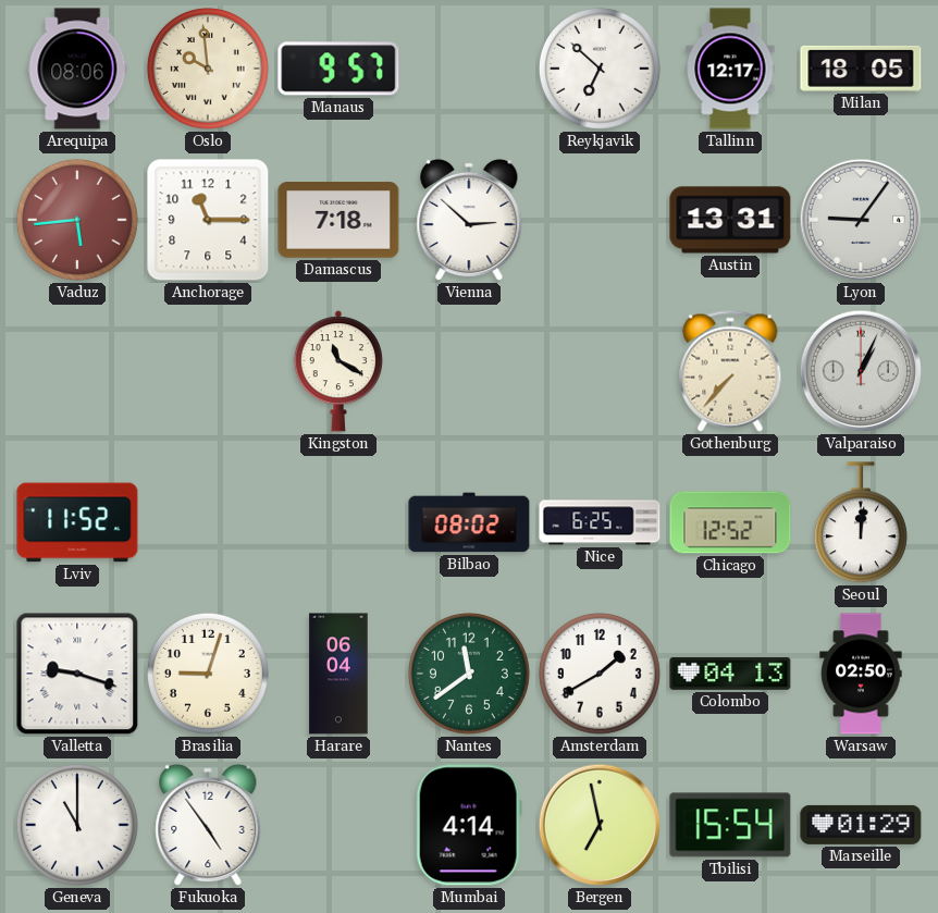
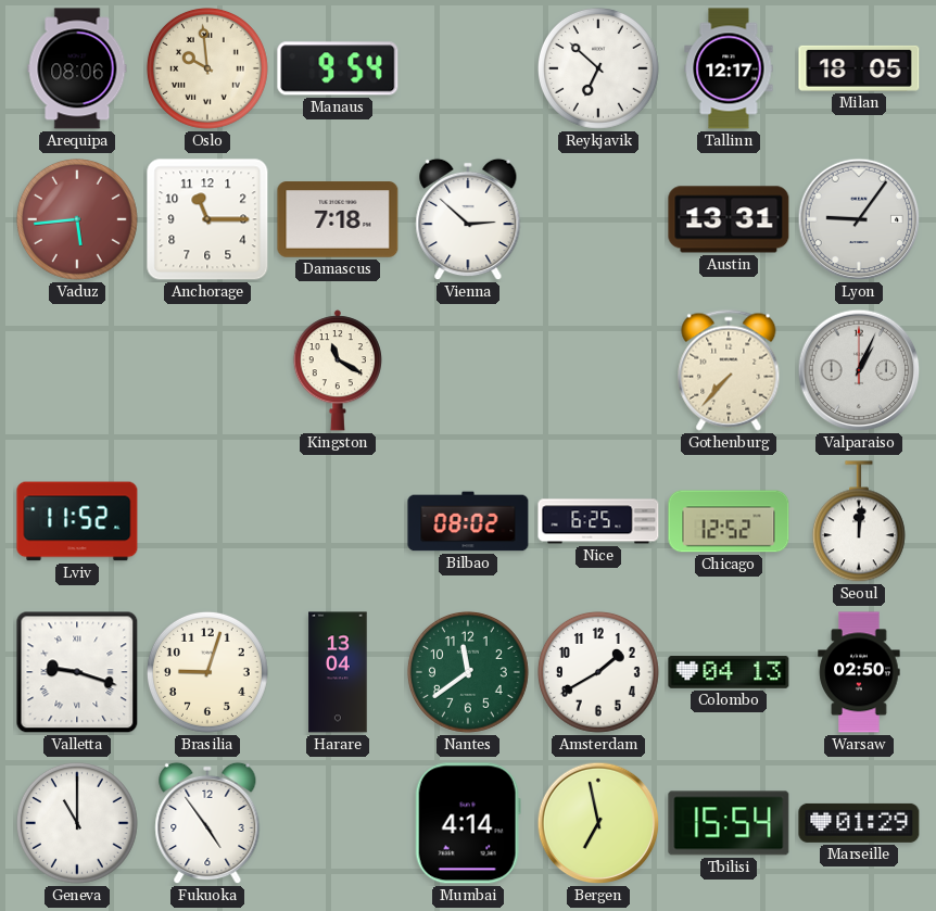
Manaus: 9:57 -> 9:54
Harare: 06:04 -> 13:04
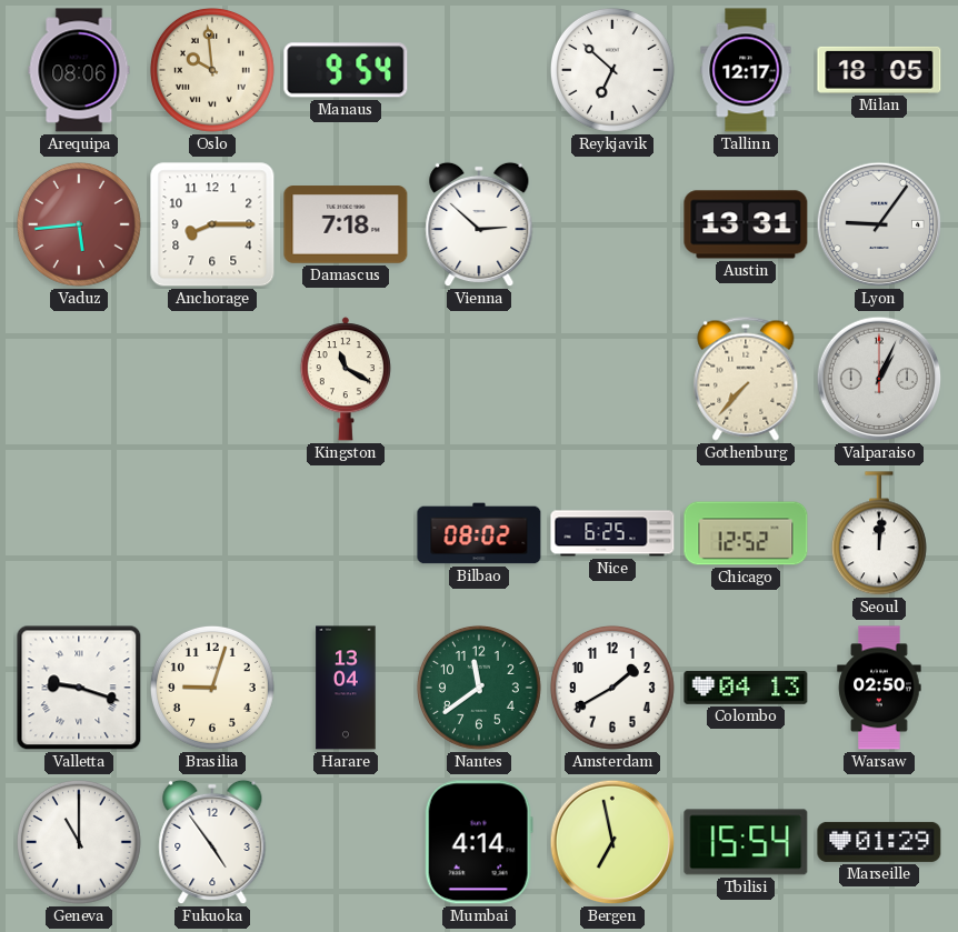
Anchorage: 11:15 -> 8:15
Lviv: 11:52 -> none
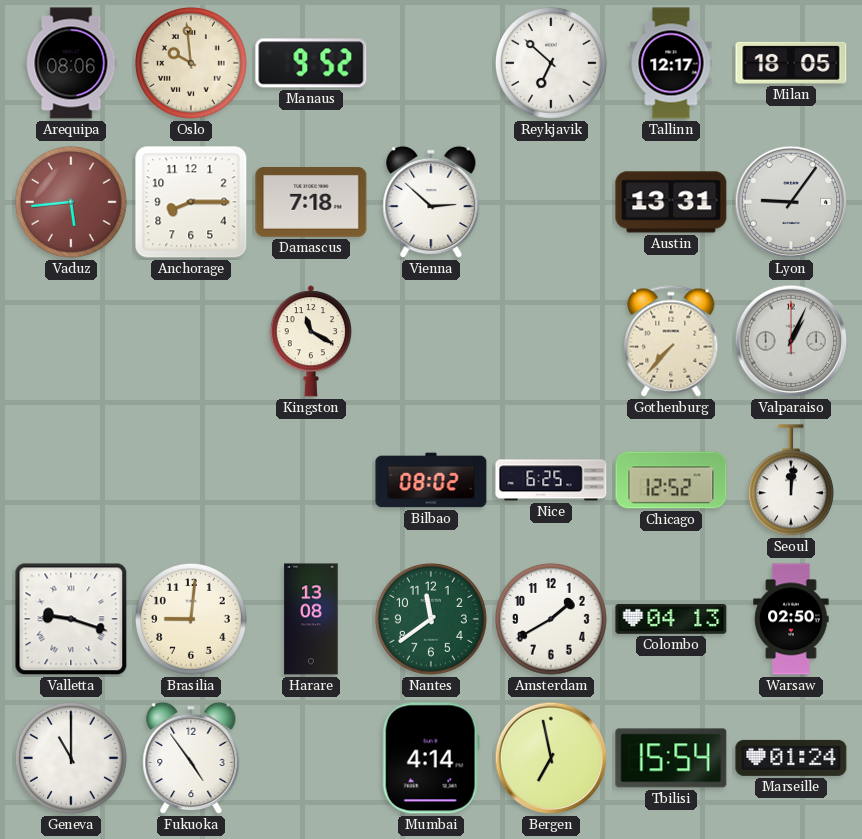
Manaus: 9:54 -> 9:52
Brasilia: 9:03 -> 9:01
Harare: 13:04 -> 13:08
Marseille: 01:29 -> 01:24
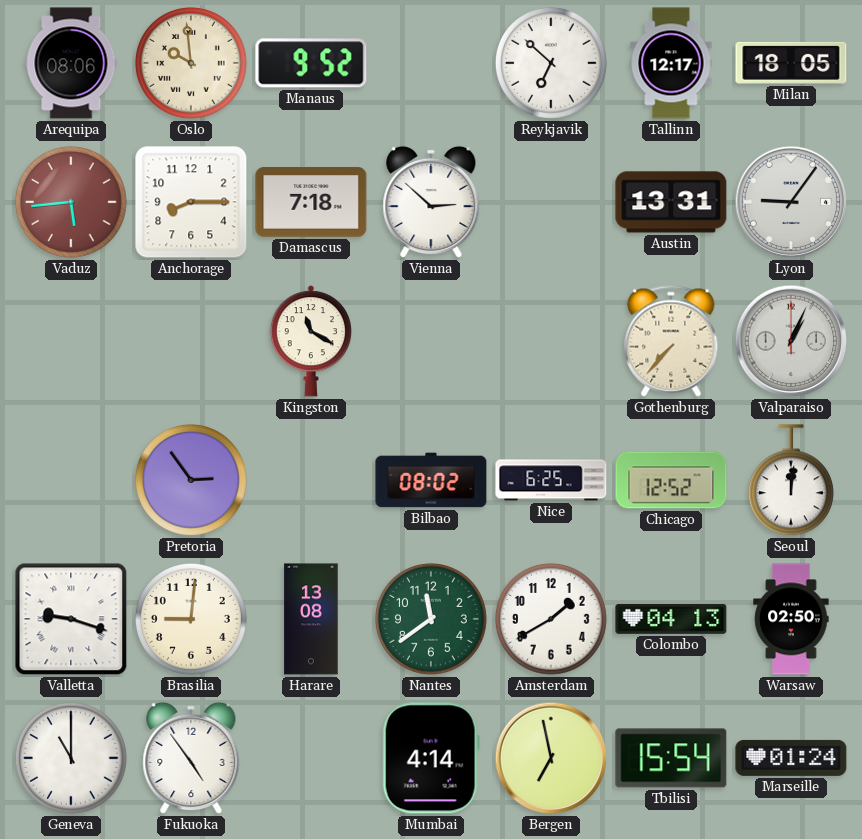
Pretoria: none -> 2:54
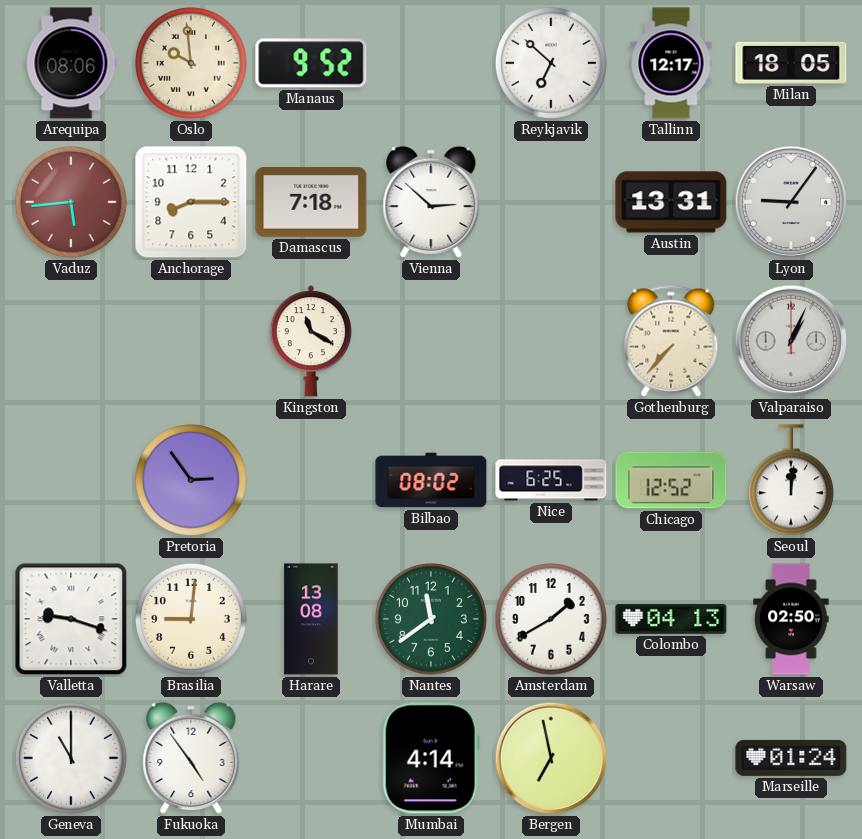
Tbilisi: 15:54 -> none
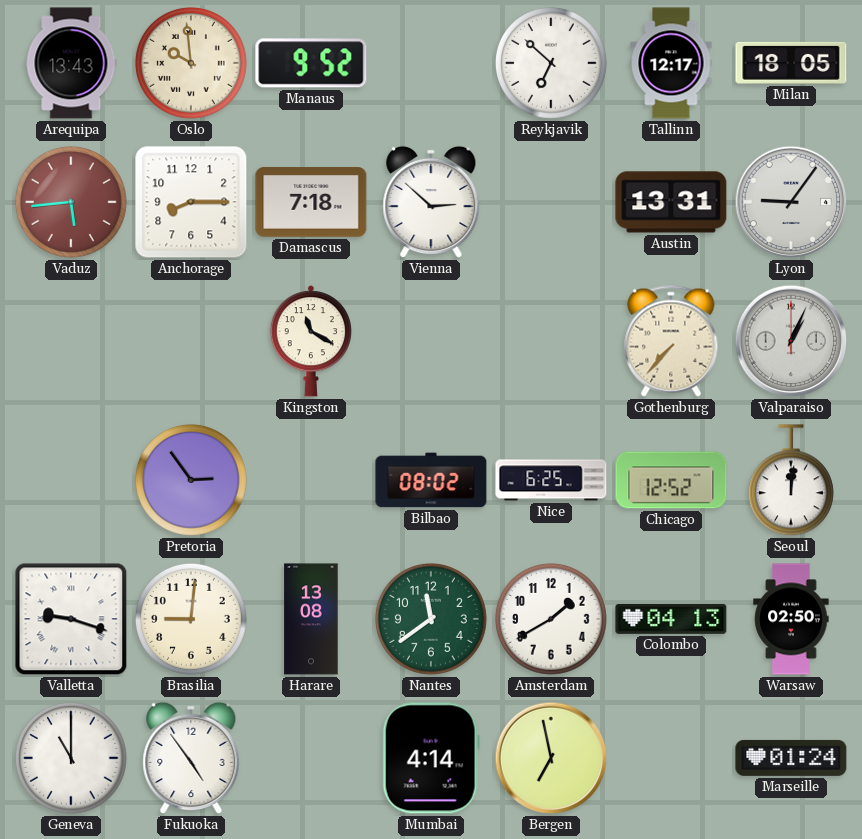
Arequipa: 08:06 -> 13:43
